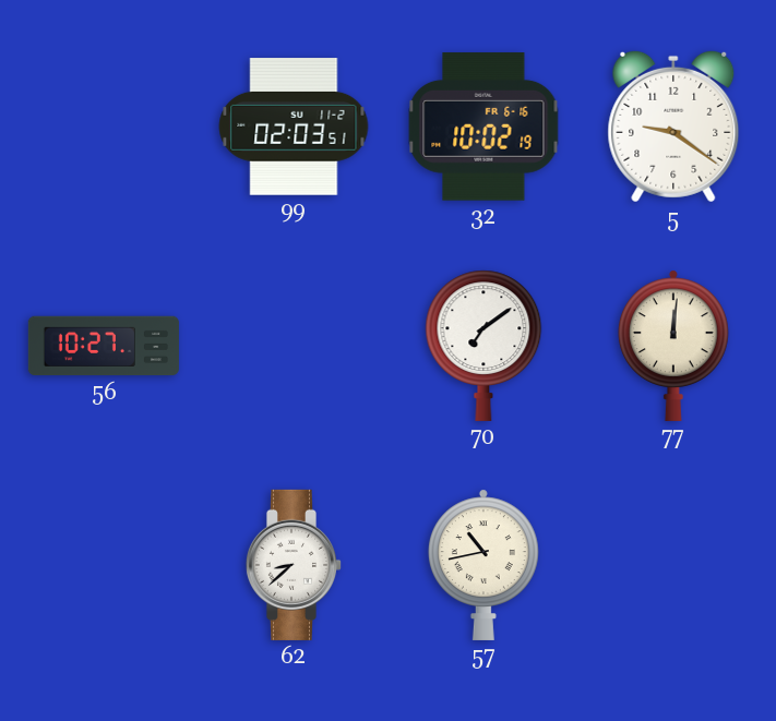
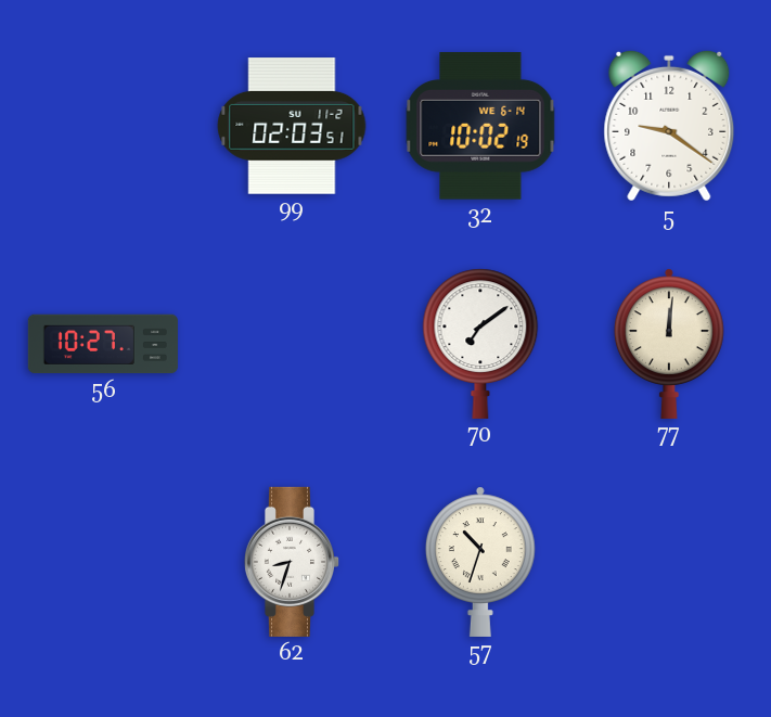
32 date: FR 6-16 -> WE 6-14
62: 8:38 -> 8:33
57: 10:43 -> 10:33
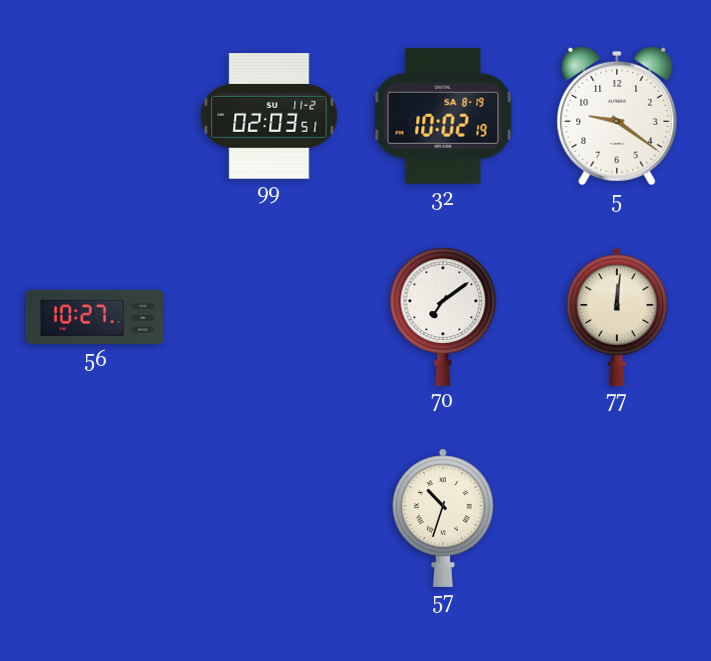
32 date: WE 6-14 -> SA 8-19
62: 8:33 -> none
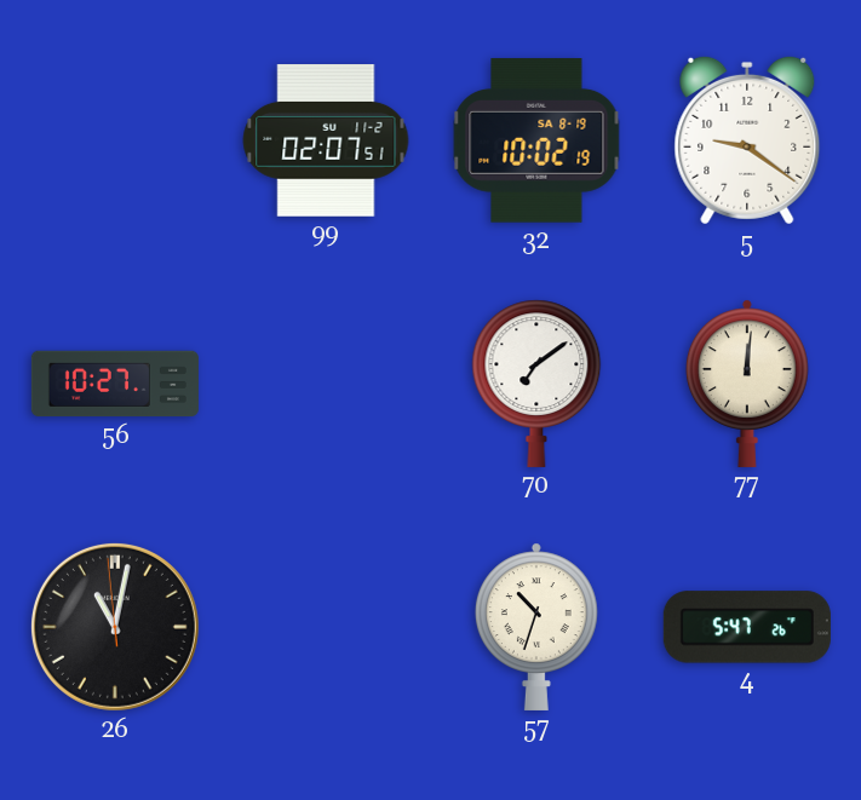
99: 02:03 -> 02:07
26: none -> 11:01
4: none -> 5:47
